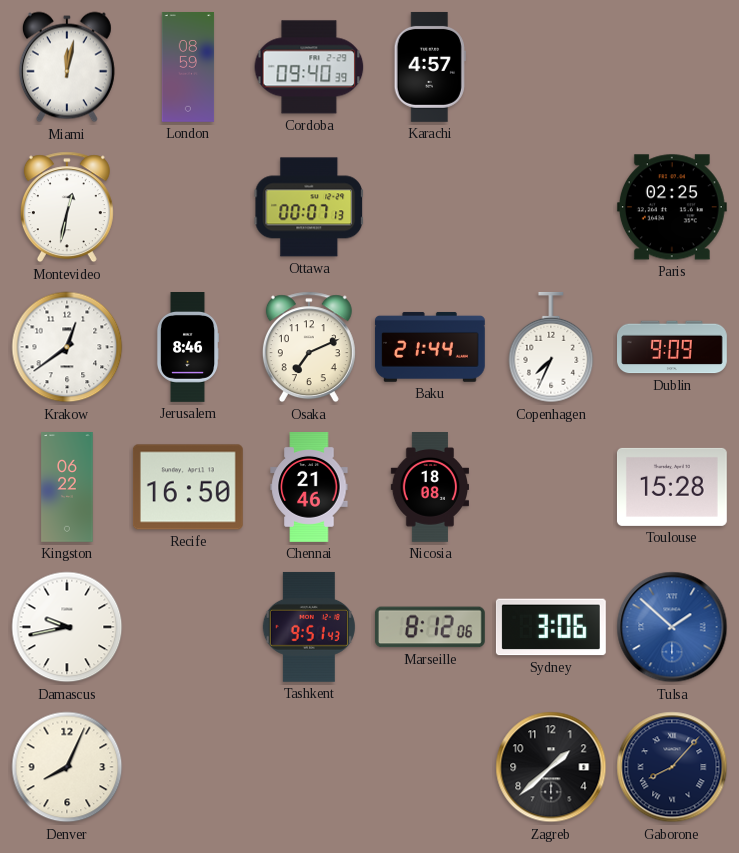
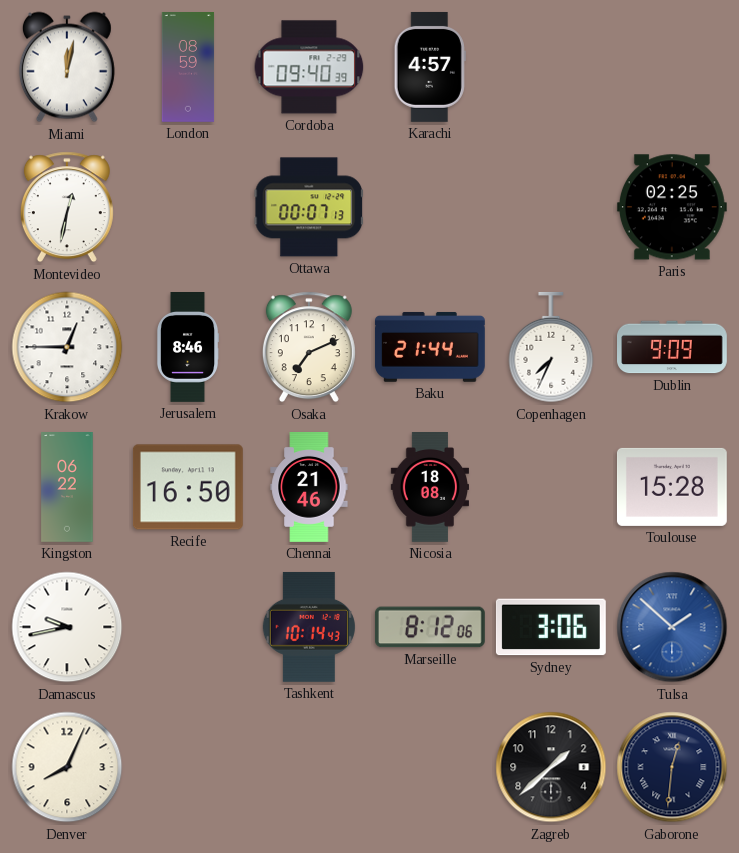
Krakow: 12:39 -> 12:45
Tashkent: 9:51 -> 10:14
Gaborone: 8:07 -> 12:31
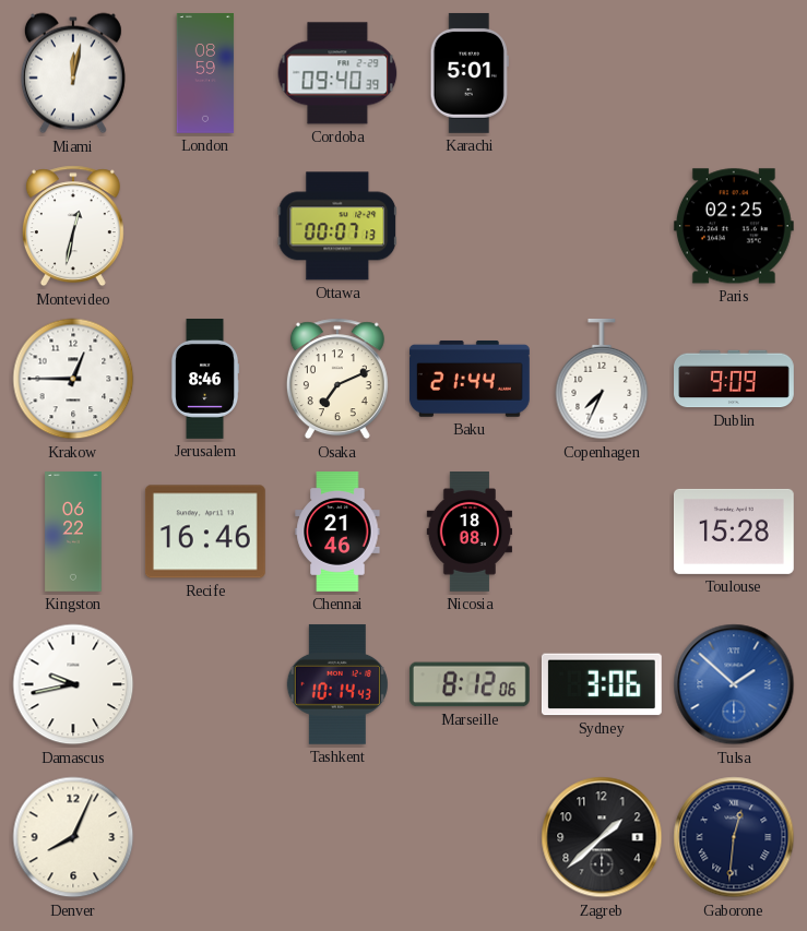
Karachi: 4:57 -> 5:01
Recife: 16:50 -> 16:46
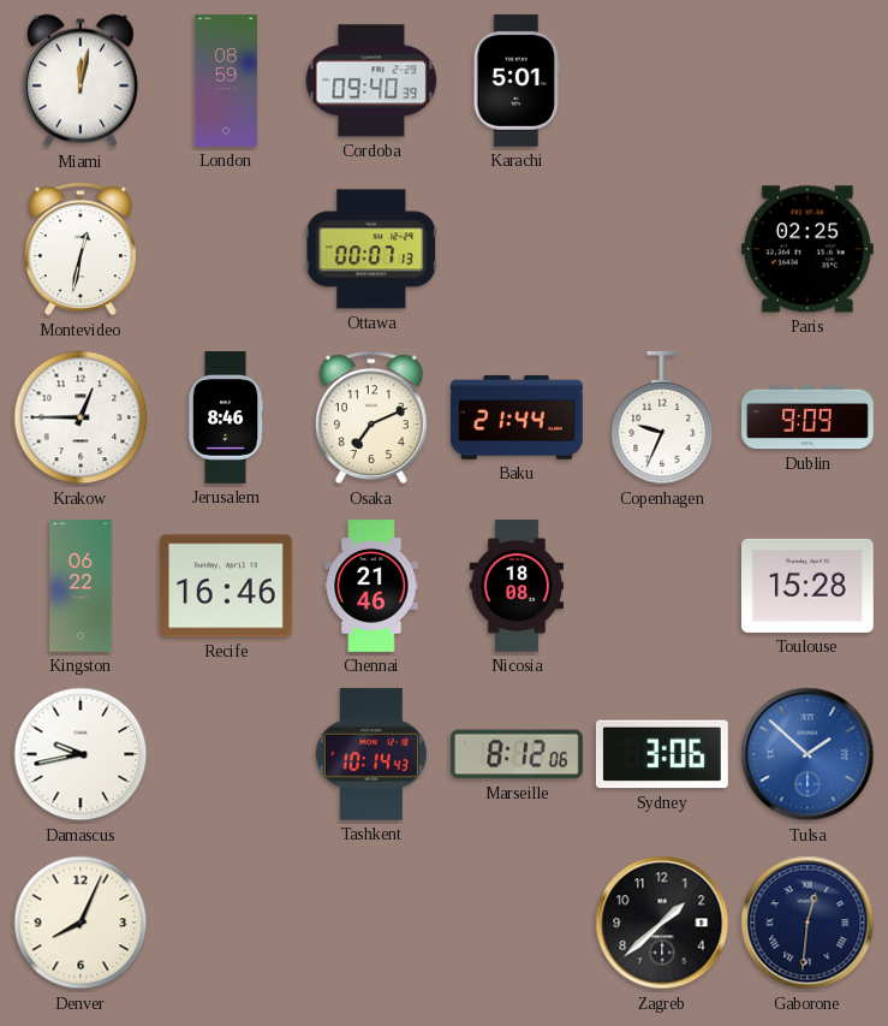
Copenhagen: 7:34 -> 9:34
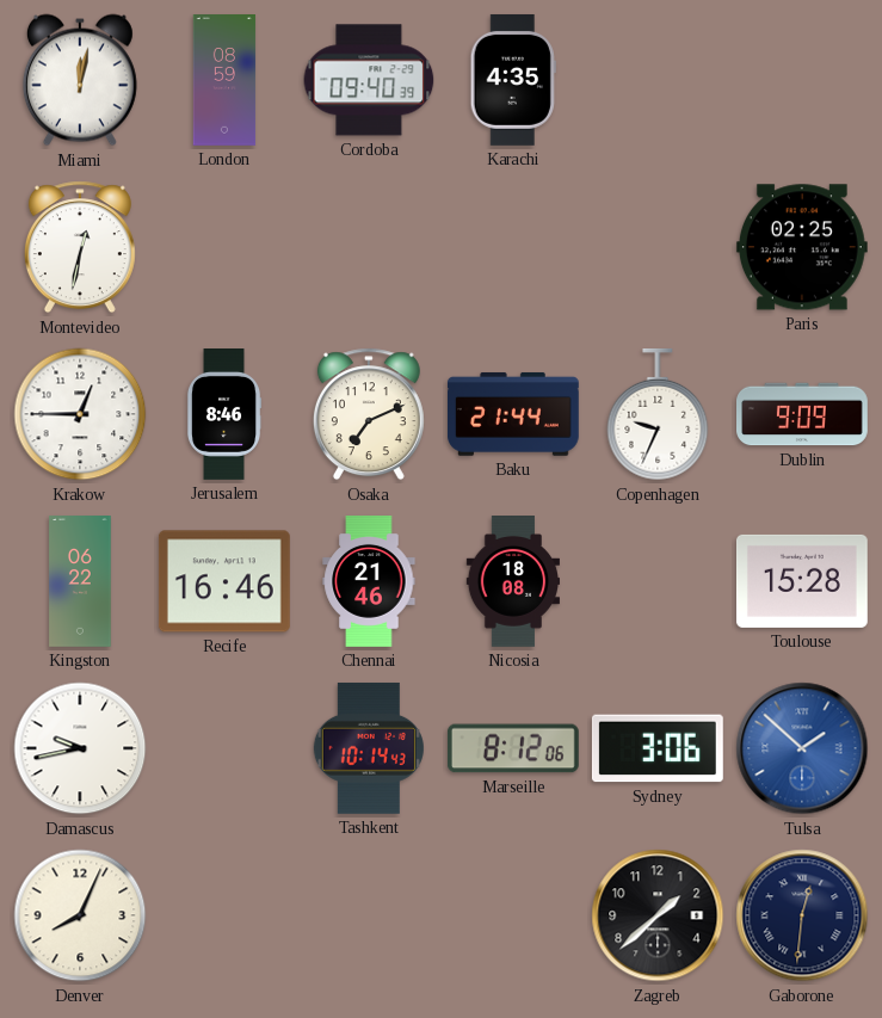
Karachi: 5:01 -> 4:35
Ottawa: 00:07 -> none
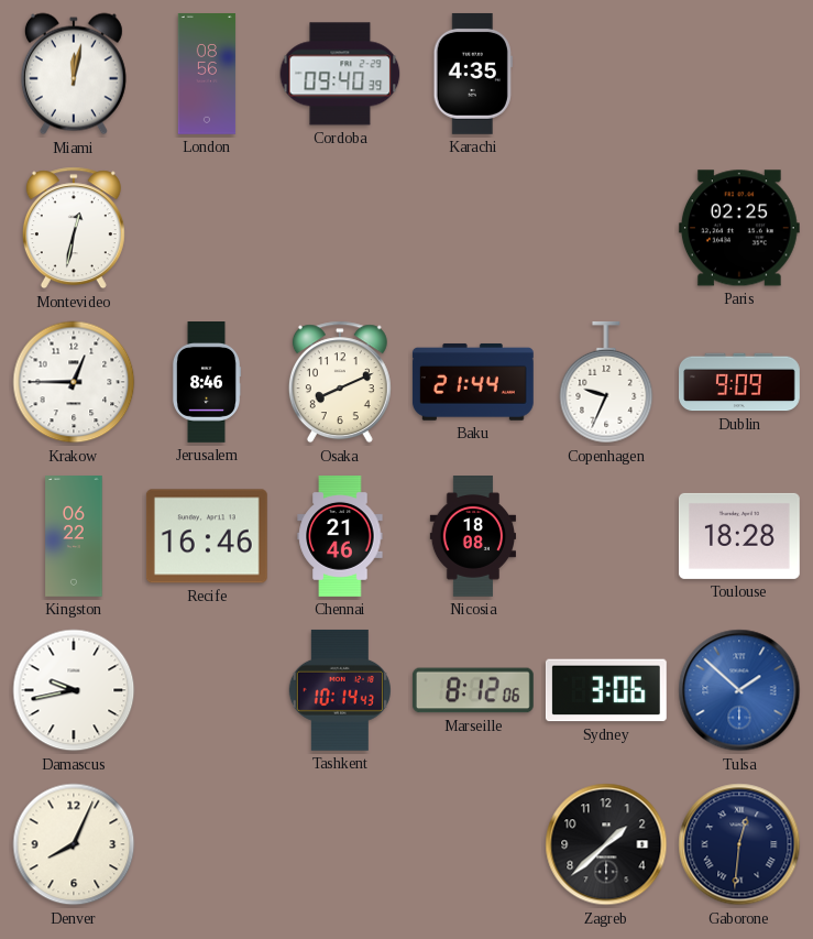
London: 08:59 -> 08:56
Osaka: 7:11 -> 8:11
Toulouse: 15:28 -> 18:28
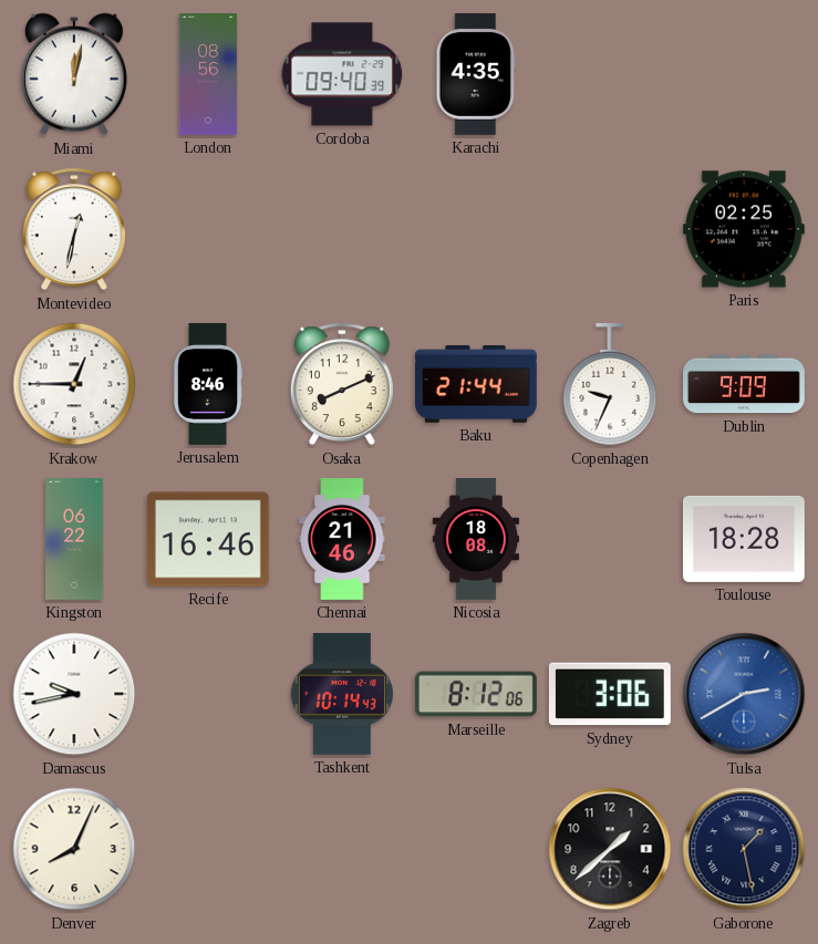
Tulsa: 1:52 -> 2:40
Gaborone: 12:31 -> 1:28
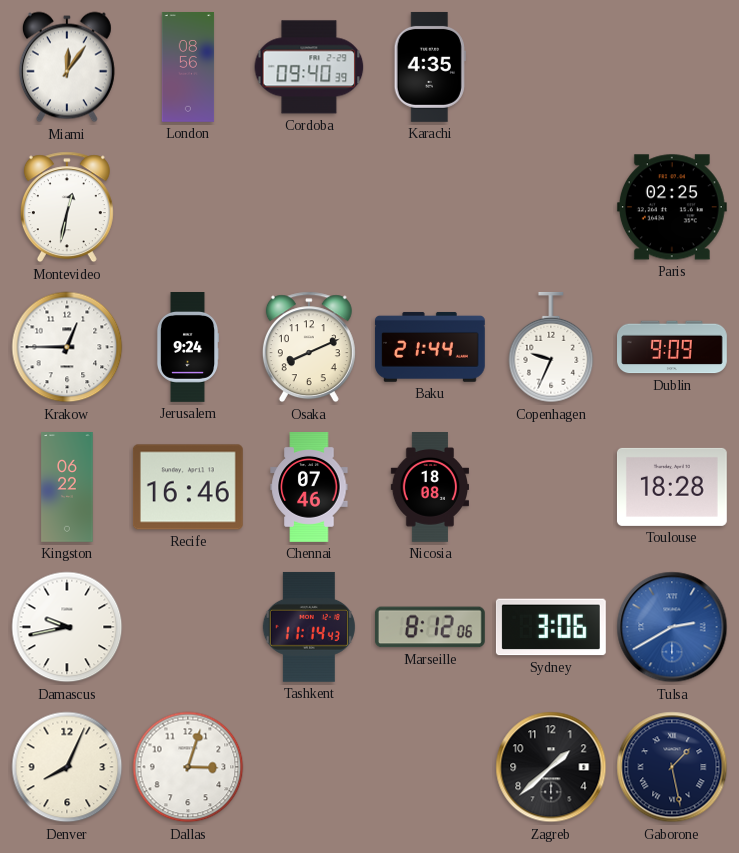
Miami: 12:02 -> 12:06
Jerusalem: 8:46 -> 9:24
Chennai: 21:46 -> 07:46
Tashkent: 10:14 -> 11:14
Dallas: none -> 3:03
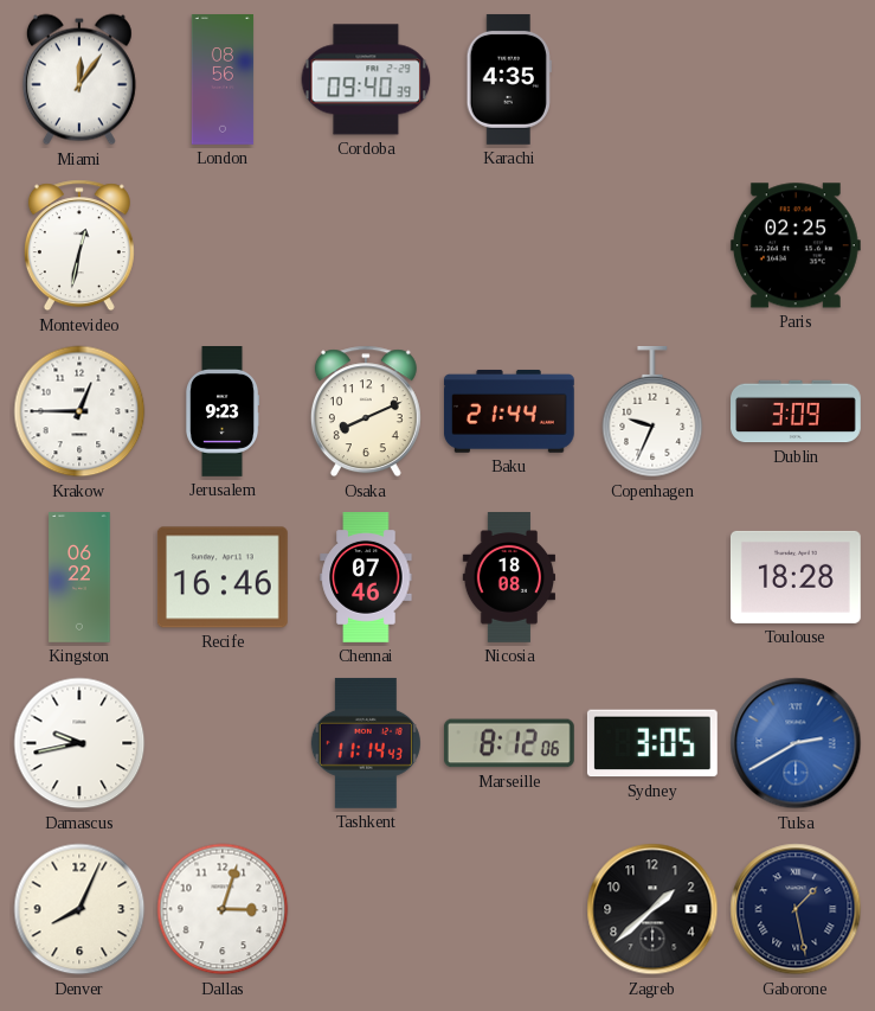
Jerusalem: 9:24 -> 9:23
Dublin: 9:09 -> 3:09
Sydney: 3:06 -> 3:05
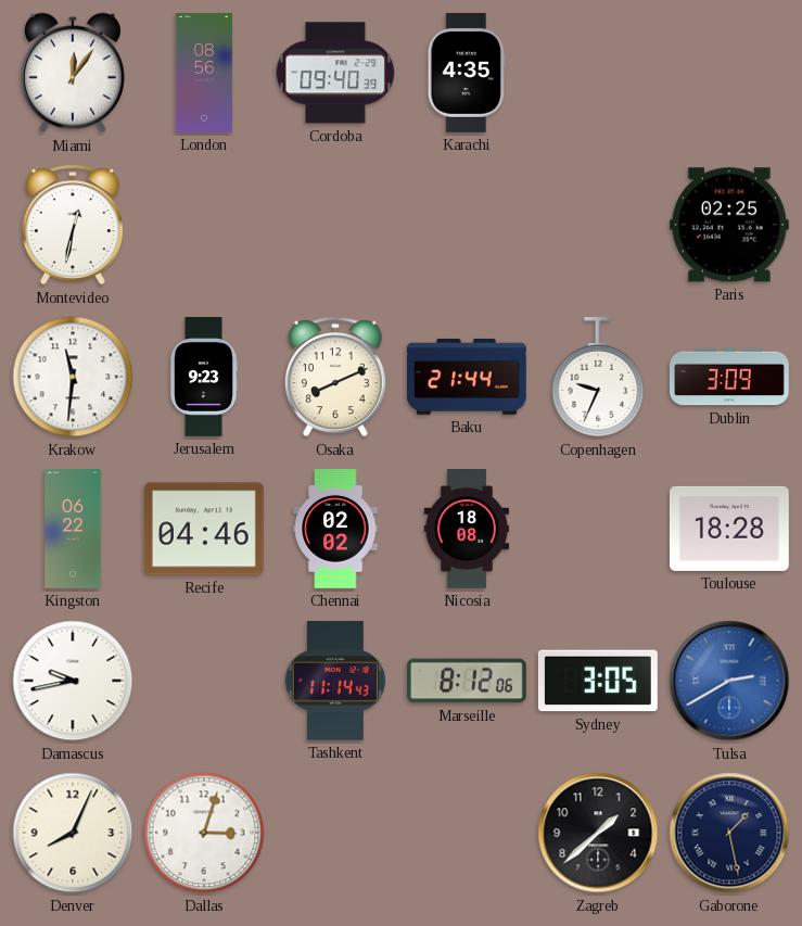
Krakow: 12:45 -> 11:31
Recife: 16:46 -> 04:46
Chennai: 07:46 -> 02:02
